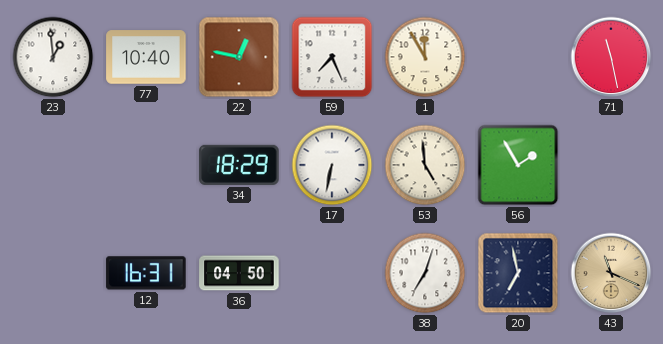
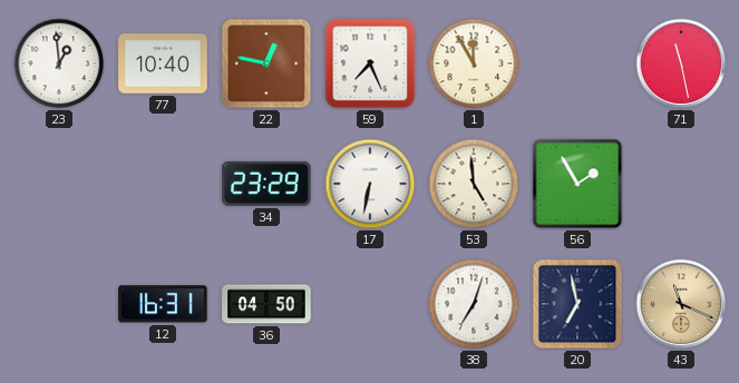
34: 18:29 -> 23:29
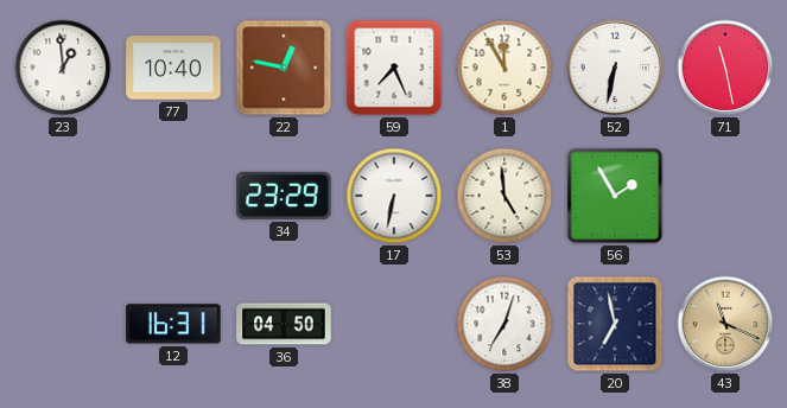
52: none -> 6:32
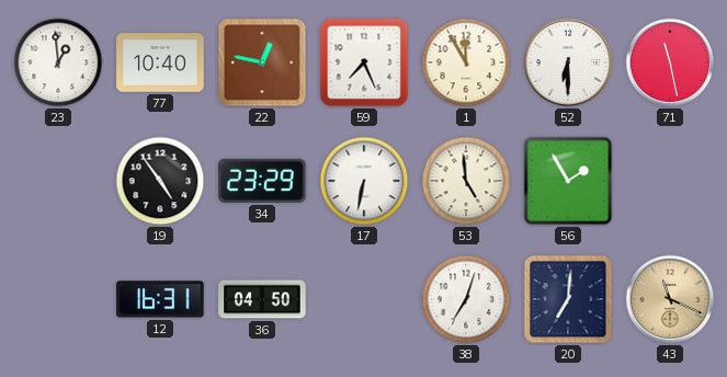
52: 6:32 -> 6:30
19: none -> 4:54
20: 6:58 -> 7:01
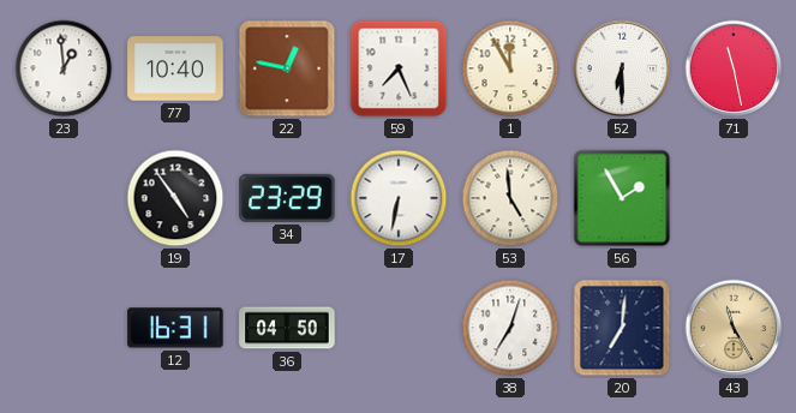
43: 11:19 -> 11:25
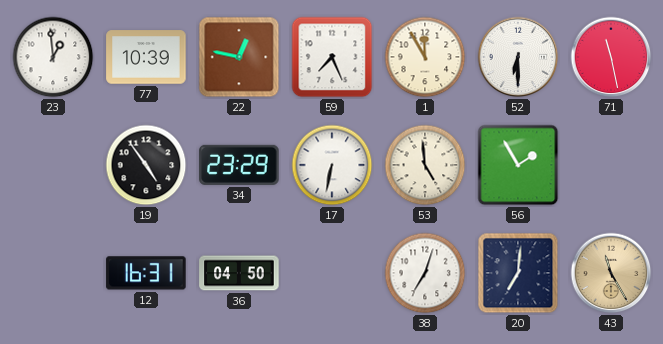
77: 10:40 -> 10:39
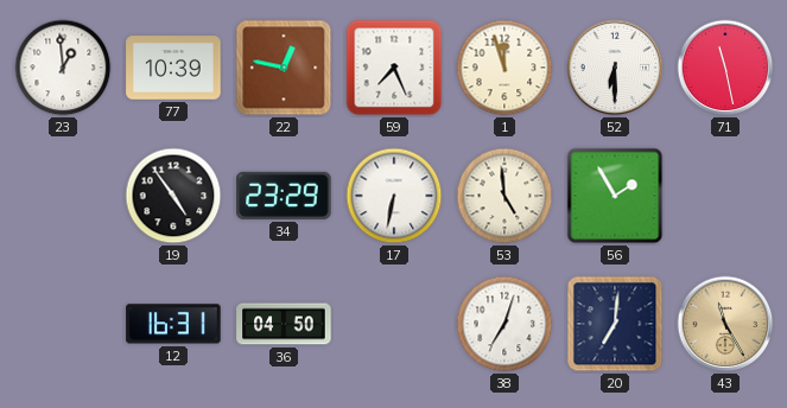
1: 11:55 -> 11:57
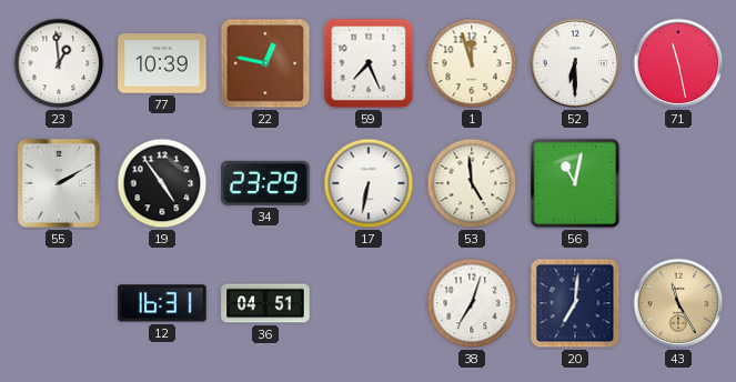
55: none -> 2:10
56: 1:55 -> 11:02
36: 04:50 -> 04:51
